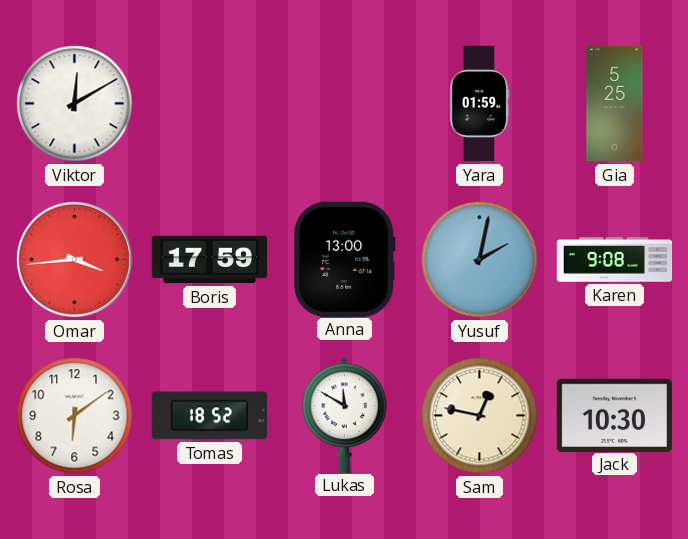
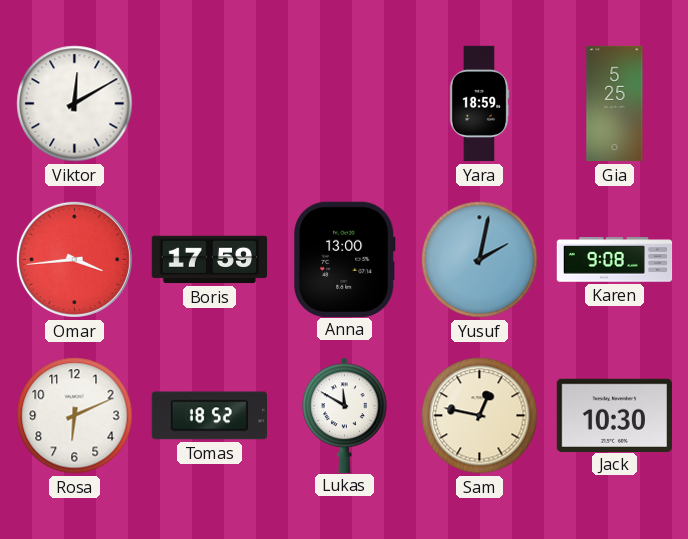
Yara: 01:59 -> 18:59
Rosa: 6:09 -> 6:11
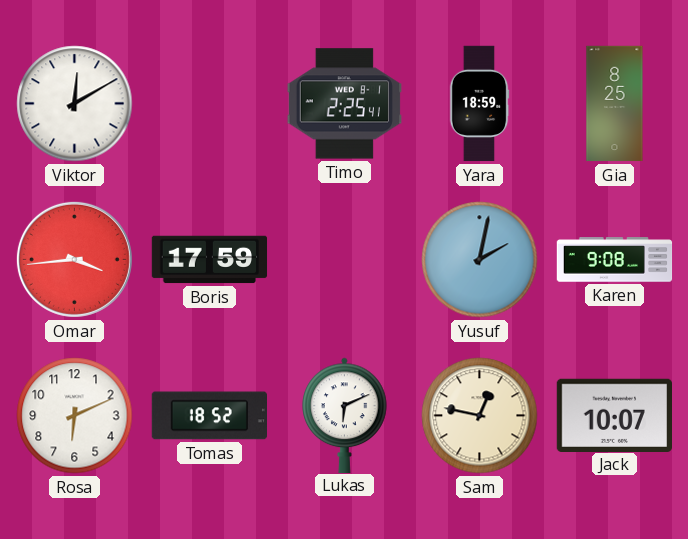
Timo: none -> 2:25
Gia: 5:25 -> 8:25
Anna: 13:00 -> none
Lukas: 11:50 -> 6:11
Jack: 10:30 -> 10:07
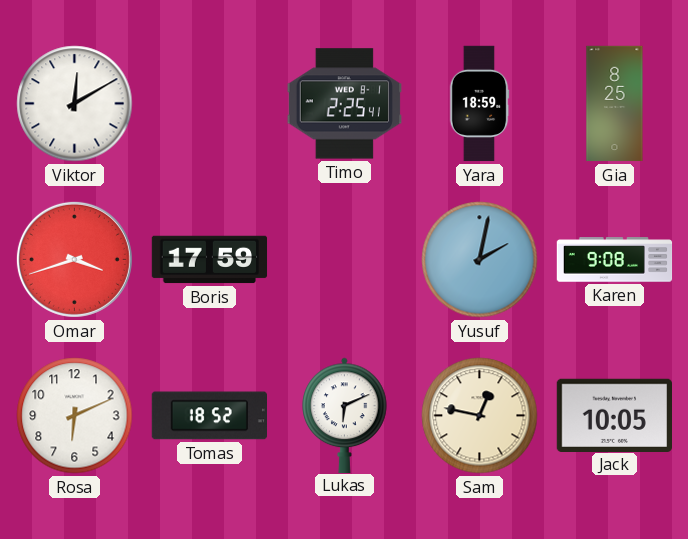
Omar: 3:44 -> 3:42
Jack: 10:07 -> 10:05
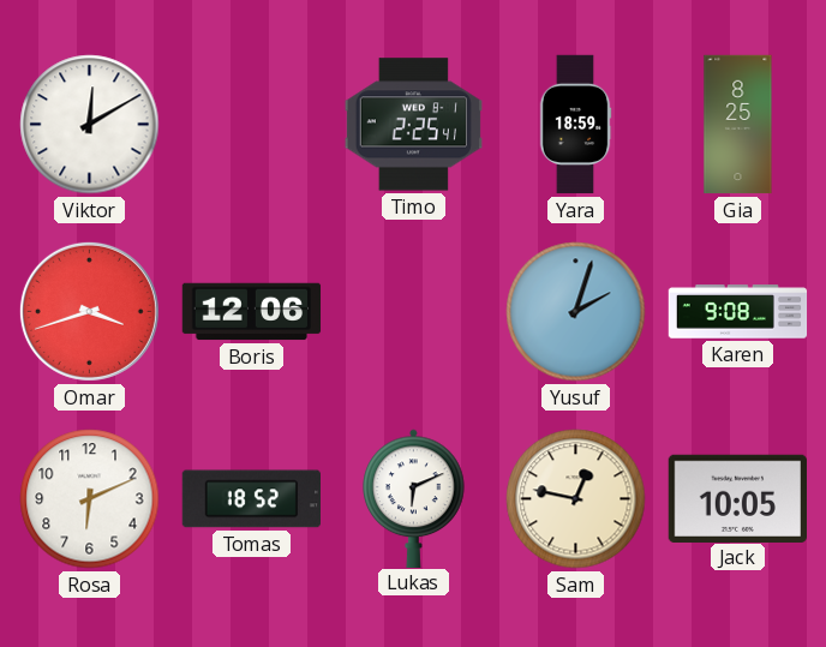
Boris: 17:59 -> 12:06
Yusuf: 2:02 -> 2:03
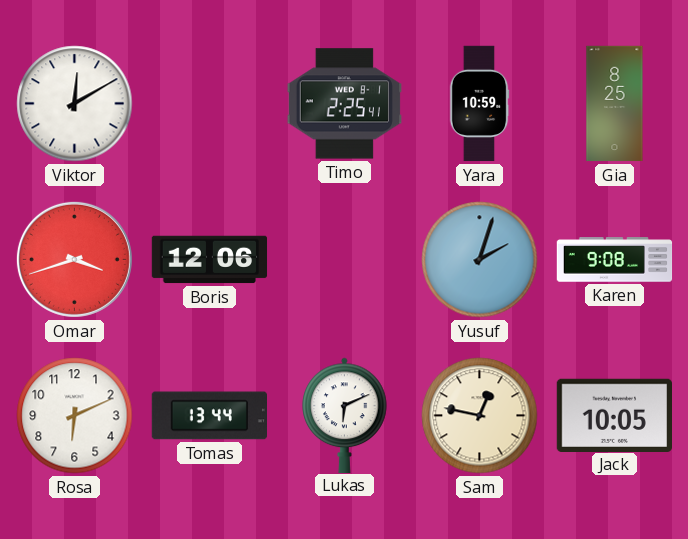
Yara: 18:59 -> 10:59
Tomas: 18:52 -> 13:44
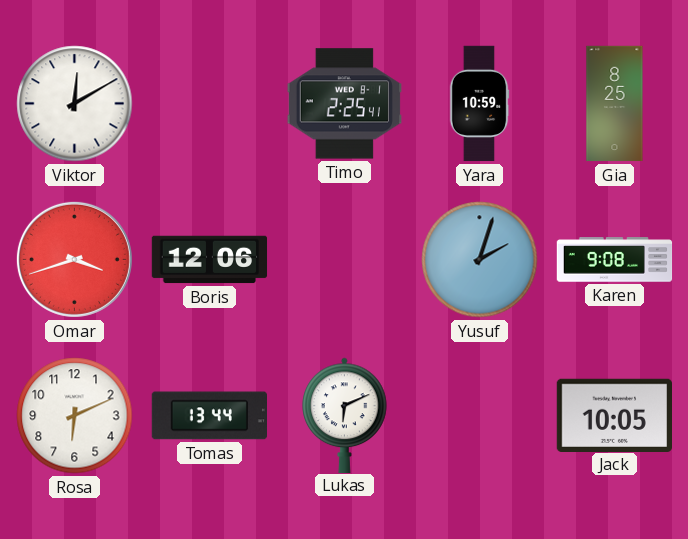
Sam: 12:47 -> none
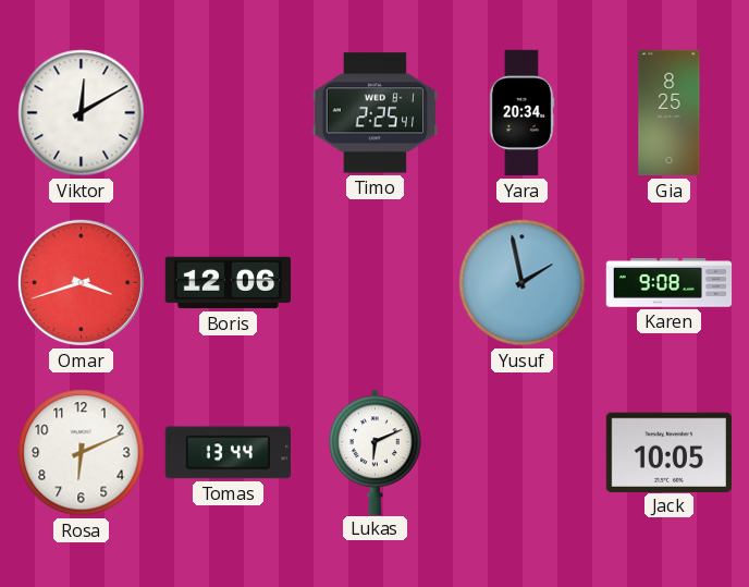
Yara: 10:59 -> 20:34
Yusuf: 2:03 -> 1:58
